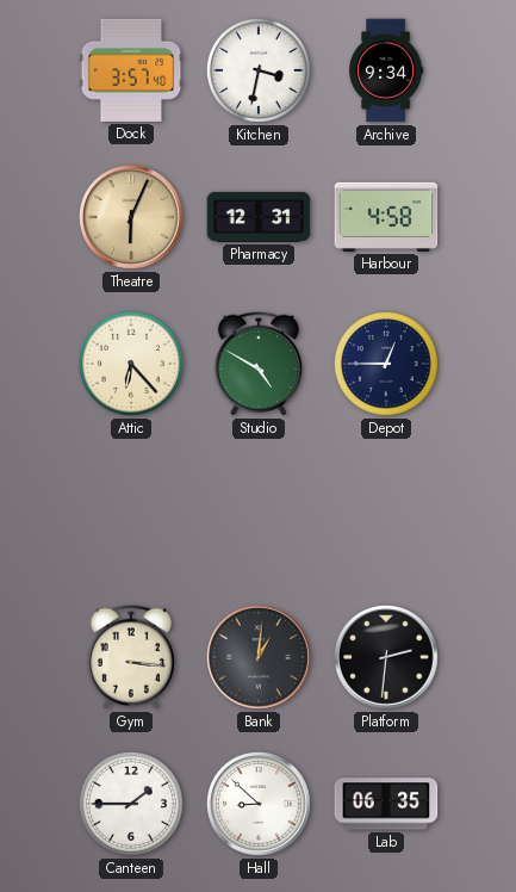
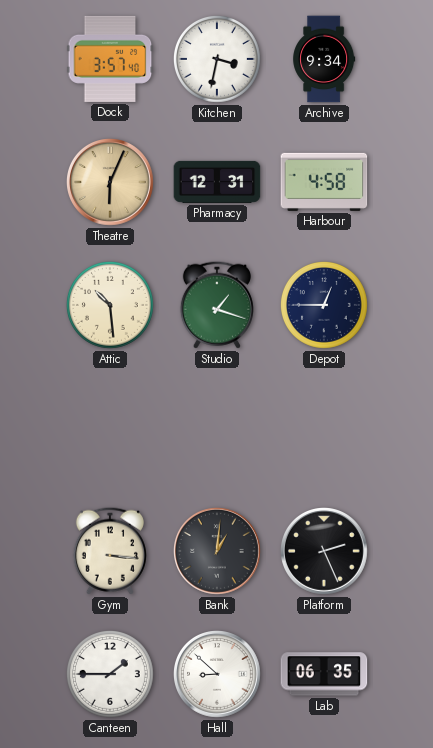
Attic: 6:23 -> 10:29
Studio: 4:50 -> 1:18
Platform: 2:31 -> 2:26
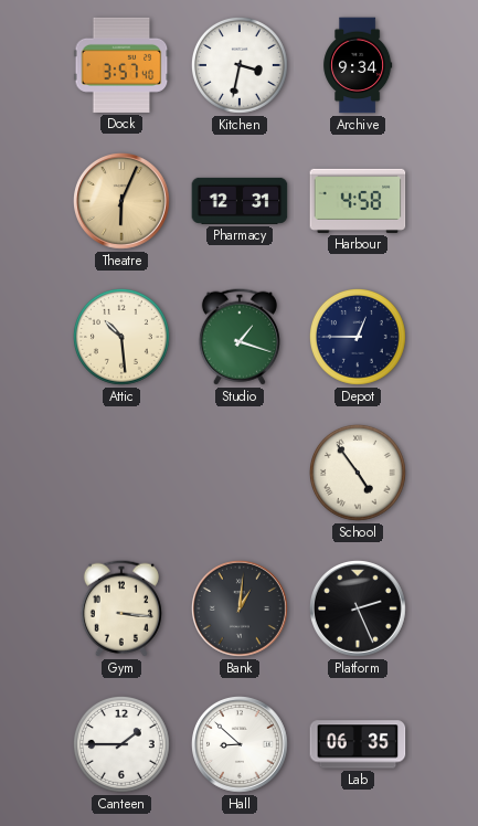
School: none -> 4:54
